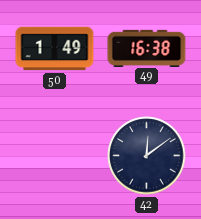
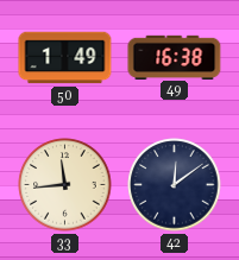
33: none -> 11:44
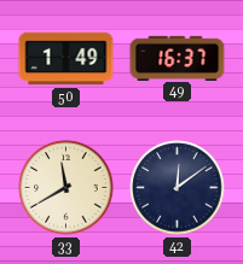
49: 16:38 -> 16:37
33: 11:44 -> 11:40
